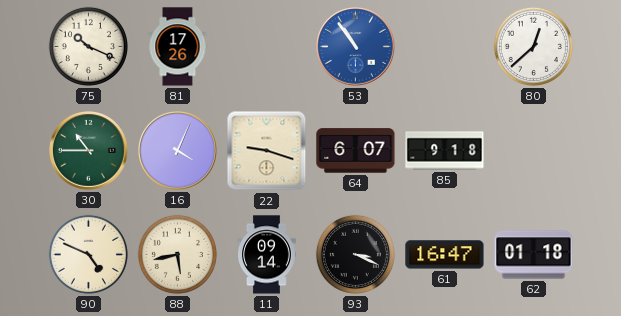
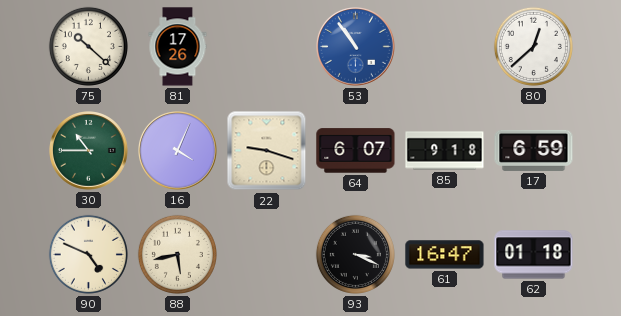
75: 10:19 -> 10:22
17: none -> 6:59
11: 09:14 -> none
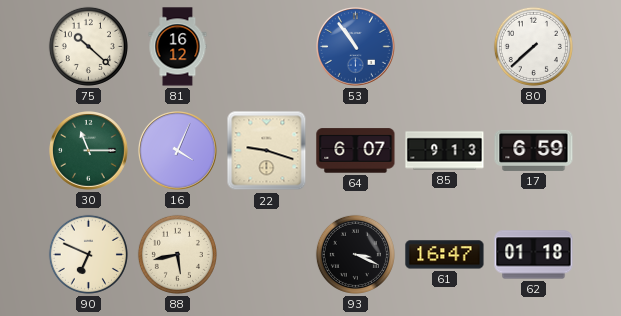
81: 17:26 -> 16:12
80: 12:38 -> 7:38
30: 10:45 -> 11:15
85: 9:18 -> 9:13
90: 4:49 -> 6:49
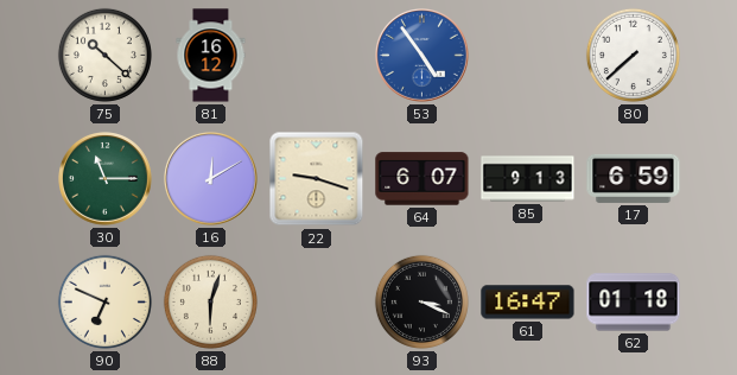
53: 10:54 -> 4:54
16: 4:04 -> 12:10
88: 5:43 -> 6:03
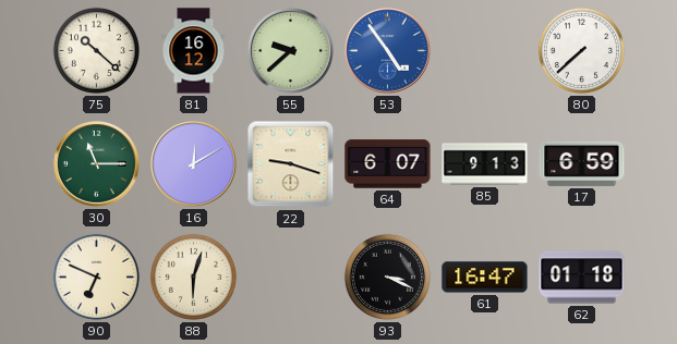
55: none -> 9:38
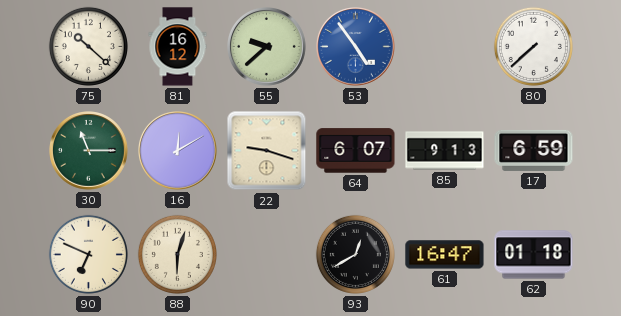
93: 3:19 -> 12:40
